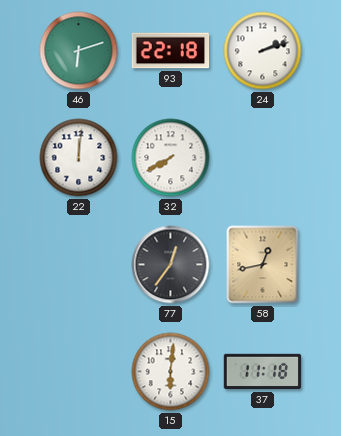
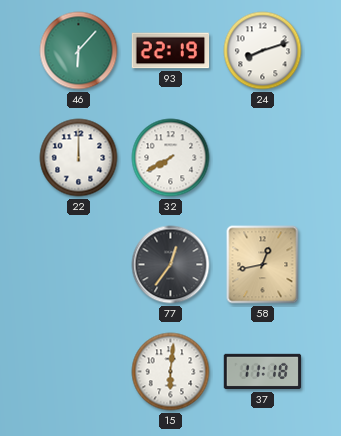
46: 6:12 -> 6:07
93: 22:18 -> 22:19
24: 2:12 -> 8:12
22: 12:01 -> 12:00
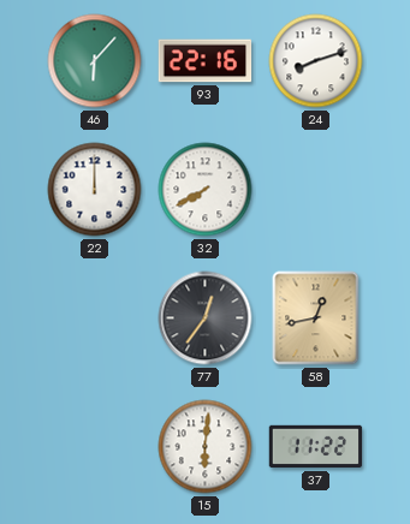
93: 22:19 -> 22:16
37: 11:18 -> 11:22
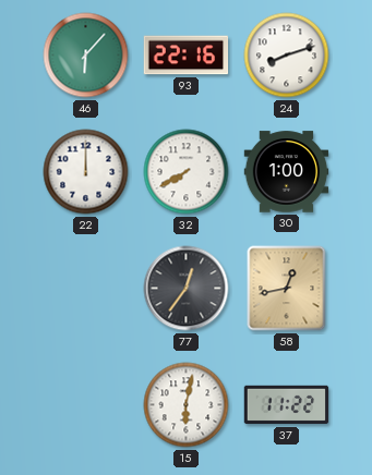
30: none -> 1:00
15: 6:01 -> 6:02
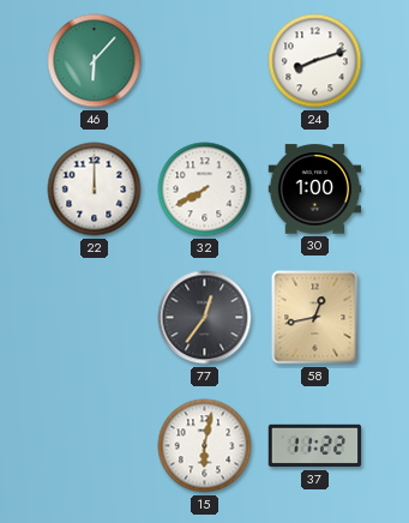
93: 22:16 -> none
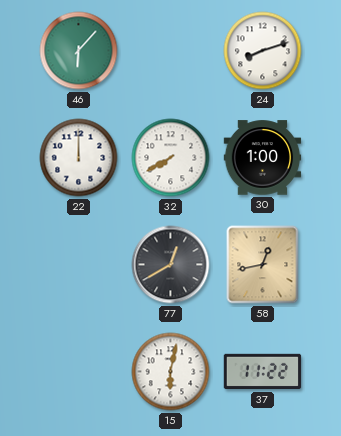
77: 12:36 -> 12:40
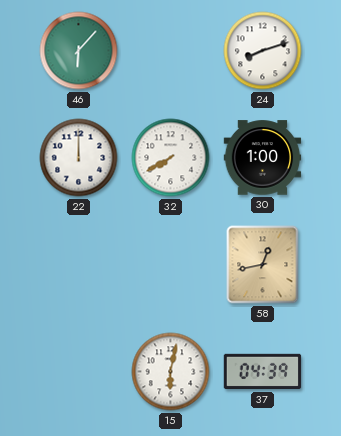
77: 12:40 -> none
37: 11:22 -> 04:39
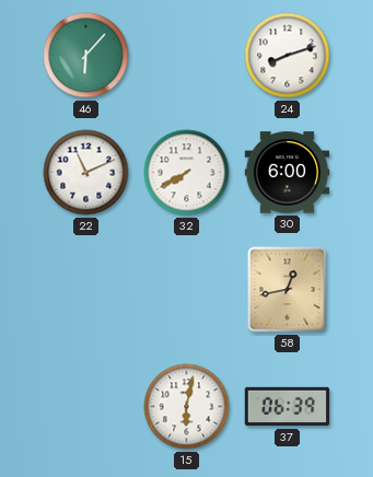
22: 12:00 -> 11:11
30: 1:00 -> 6:00
37: 04:39 -> 06:39
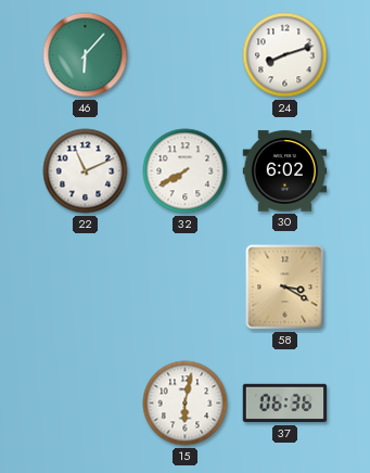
30: 6:00 -> 6:02
58: 12:43 -> 3:20
37: 06:39 -> 06:36
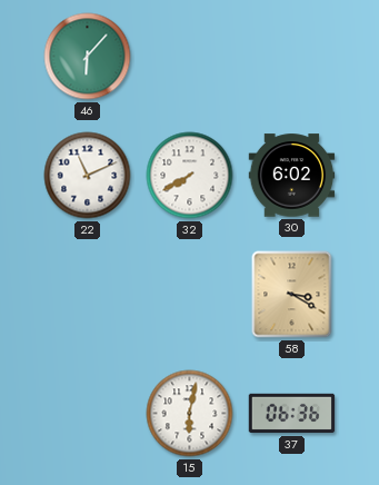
24: 8:12 -> none
